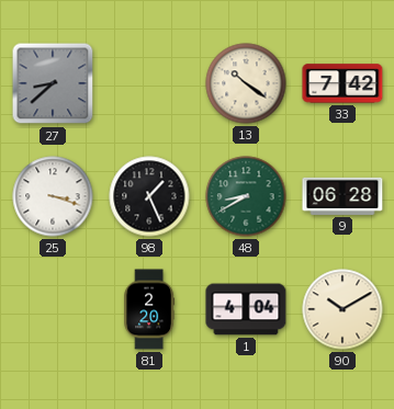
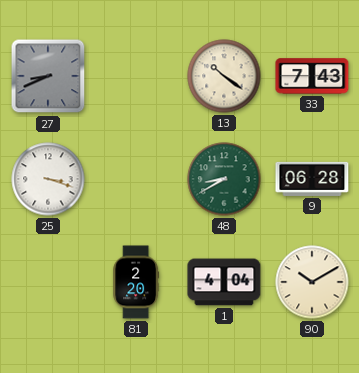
27: 8:38 -> 8:41
33: 7:42 -> 7:43
98: 1:26 -> none
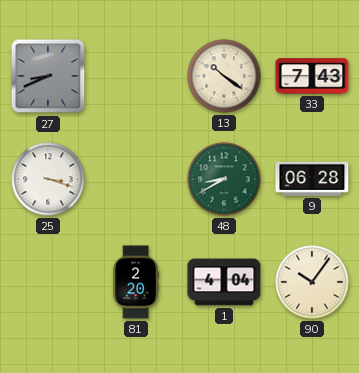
90: 10:10 -> 10:06
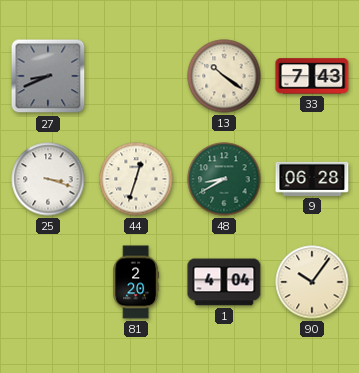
44: none -> 12:33
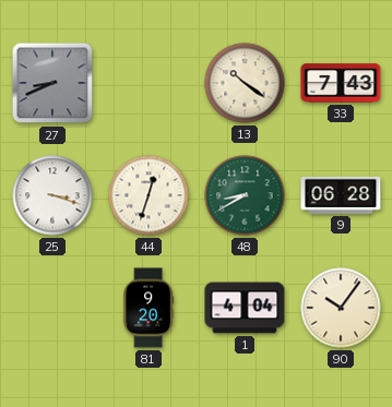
81: 2:20 -> 9:20
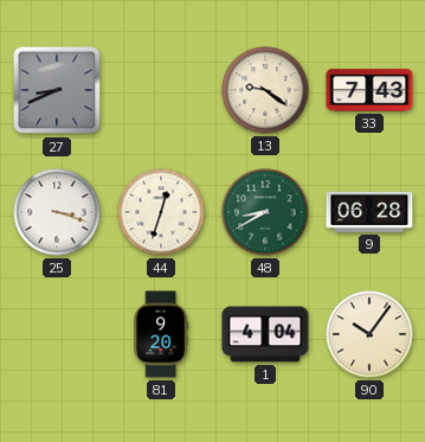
13: 10:21 -> 9:21
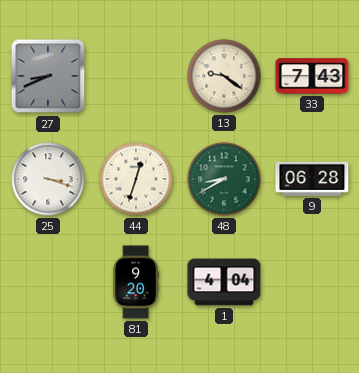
90: 10:06 -> none
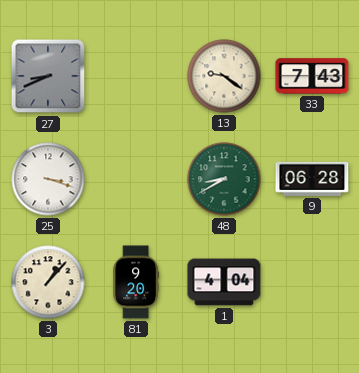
44: 12:33 -> none
3: none -> 1:07
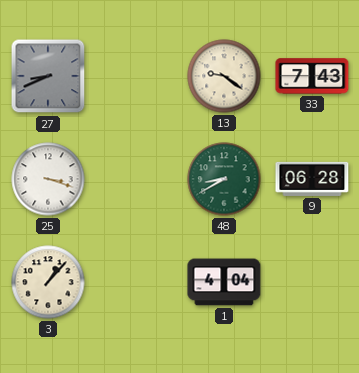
81: 9:20 -> none
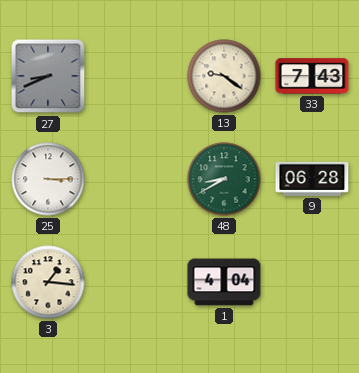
25: 3:18 -> 3:15
3: 1:07 -> 1:16
